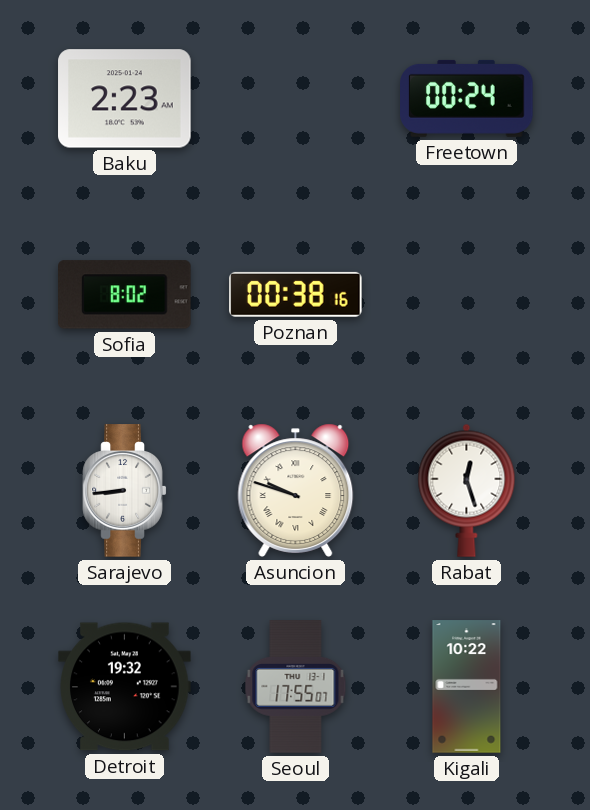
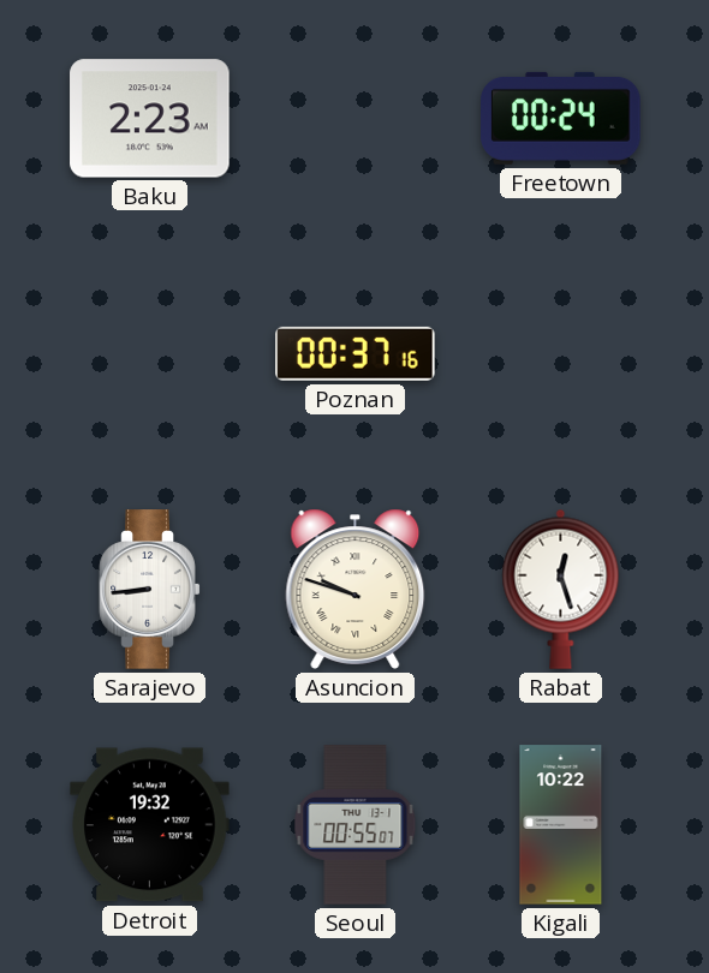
Sofia: 8:02 -> none
Poznan: 00:38 -> 00:37
Seoul: 17:55 -> 00:55
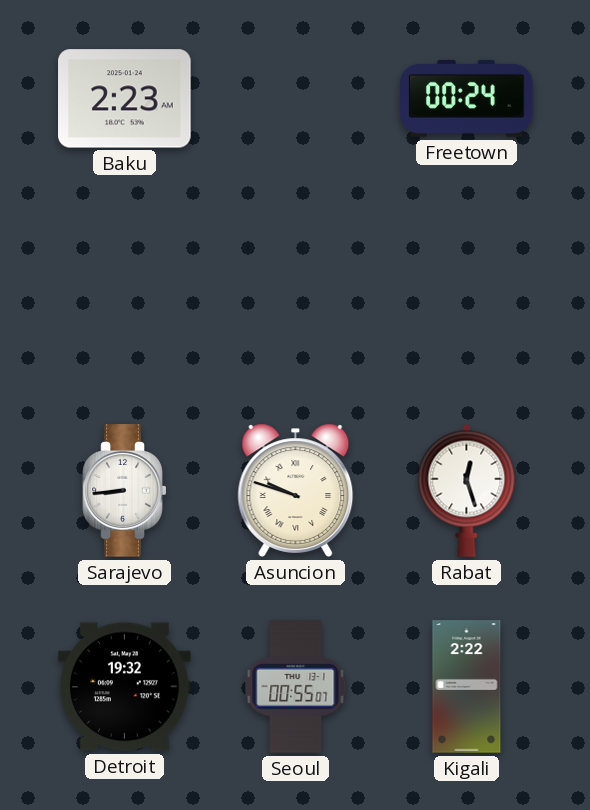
Poznan: 00:37 -> none
Kigali: 10:22 -> 2:22
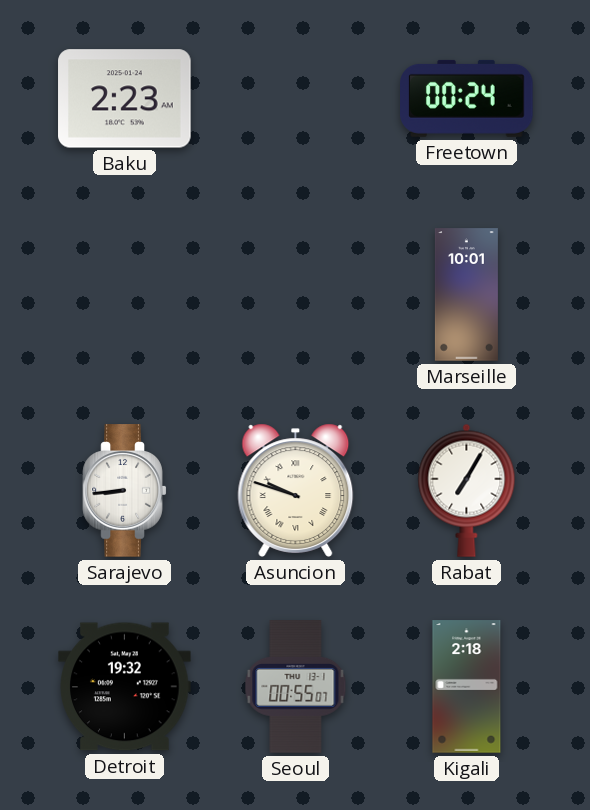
Marseille: none -> 10:01
Rabat: 12:27 -> 7:05
Kigali: 2:22 -> 2:18
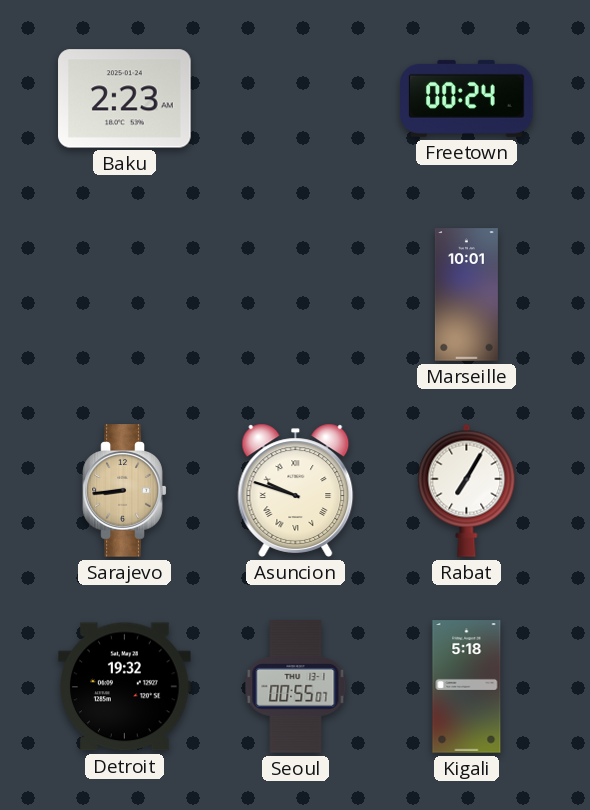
Sarajevo dial: white -> champagne
Kigali: 2:18 -> 5:18
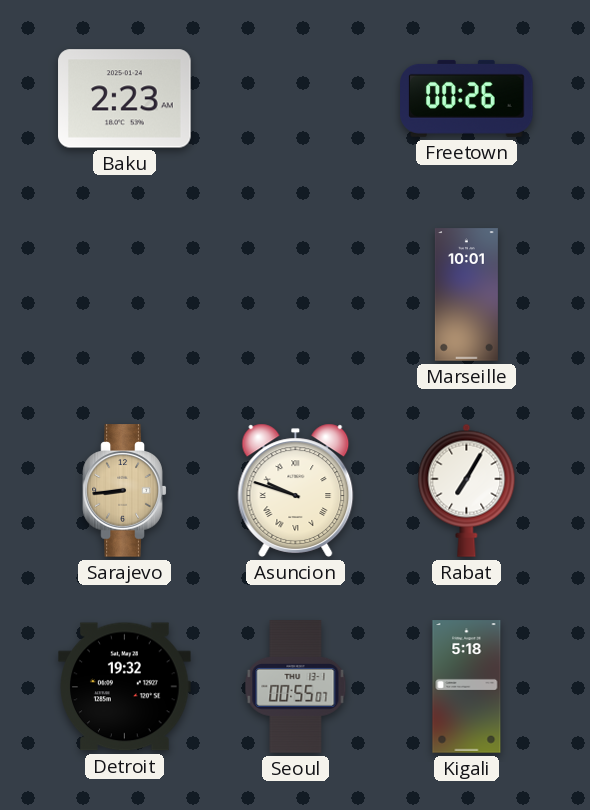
Freetown: 00:24 -> 00:26
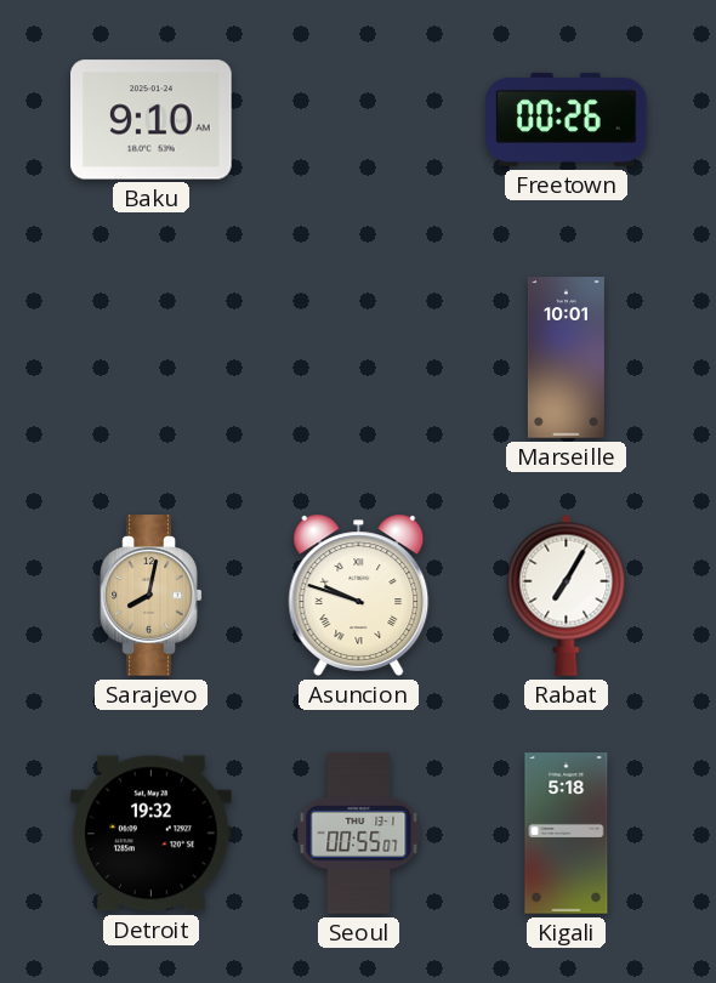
Baku: 2:23 -> 9:10
Sarajevo: 8:44 -> 8:02
